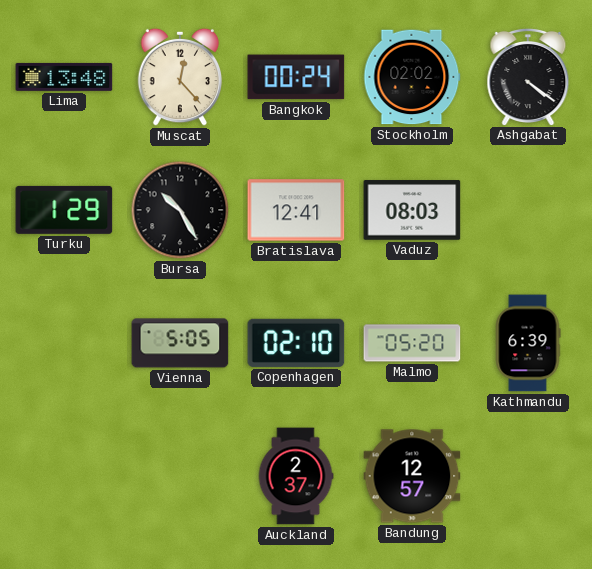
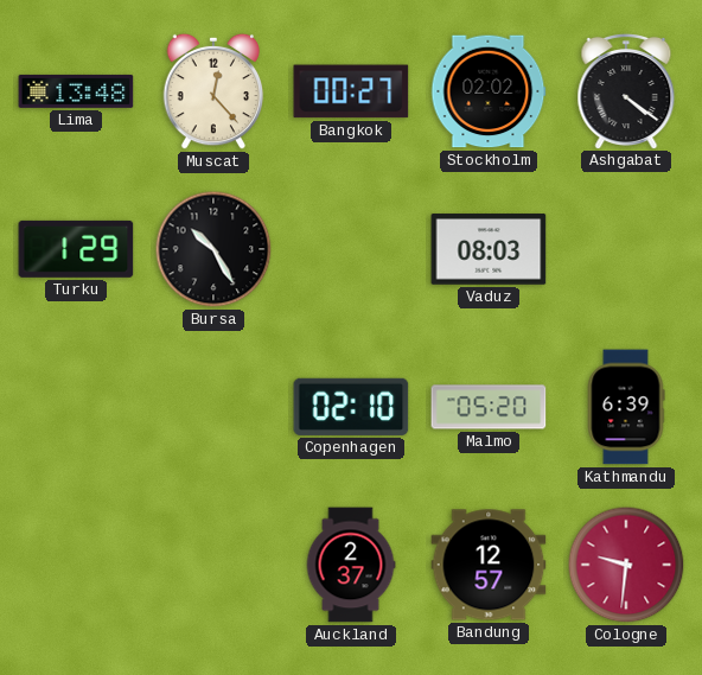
Bangkok: 00:24 -> 00:27
Bratislava: 12:41 -> none
Vienna: 5:05 -> none
Cologne: none -> 9:31
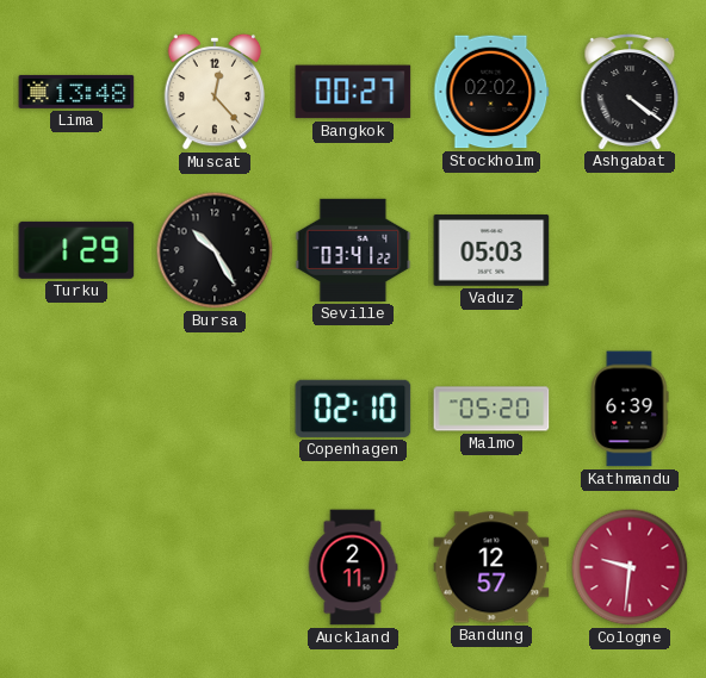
Seville: none -> 03:41
Vaduz: 08:03 -> 05:03
Auckland: 2:37 -> 2:11
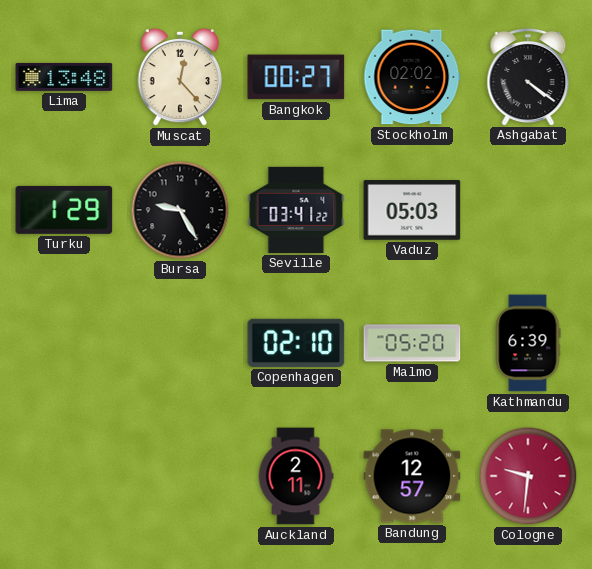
Bursa: 10:25 -> 9:25
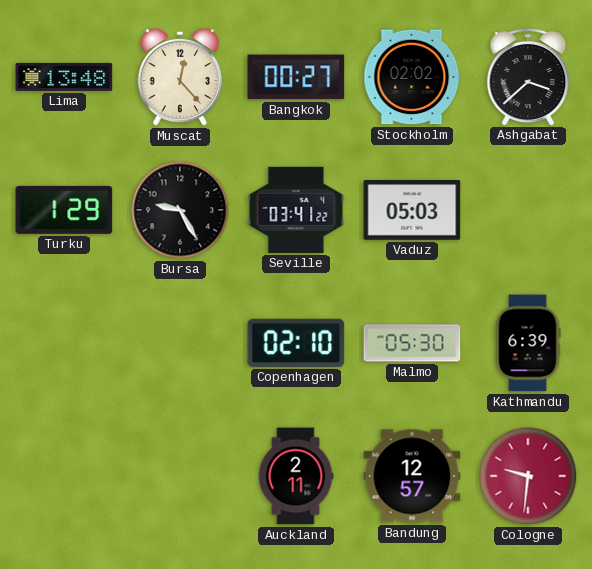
Ashgabat: 4:21 -> 3:38
Malmo: 05:20 -> 05:30
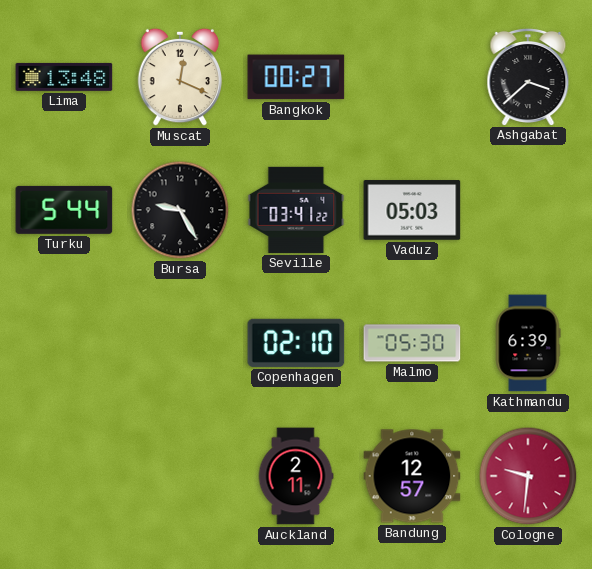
Muscat: 12:23 -> 12:19
Stockholm: 02:02 -> none
Turku: 1:29 -> 5:44
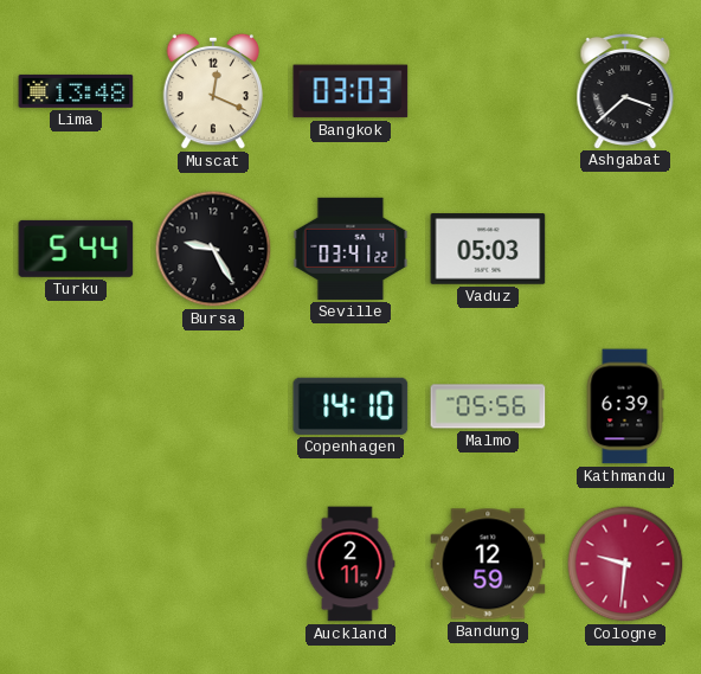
Bangkok: 00:27 -> 03:03
Copenhagen: 02:10 -> 14:10
Malmo: 05:30 -> 05:56
Bandung: 12:57 -> 12:59
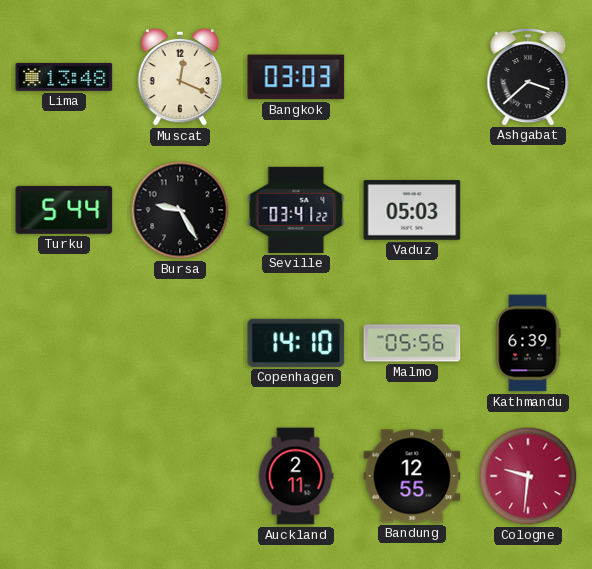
Bandung: 12:59 -> 12:55
